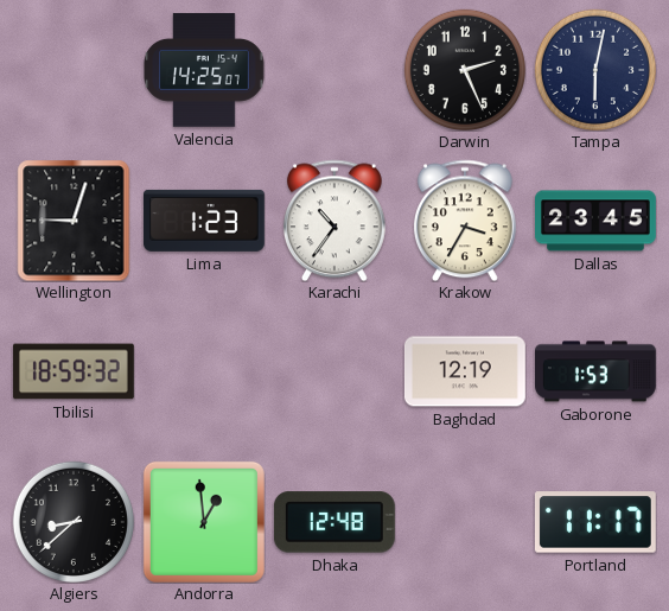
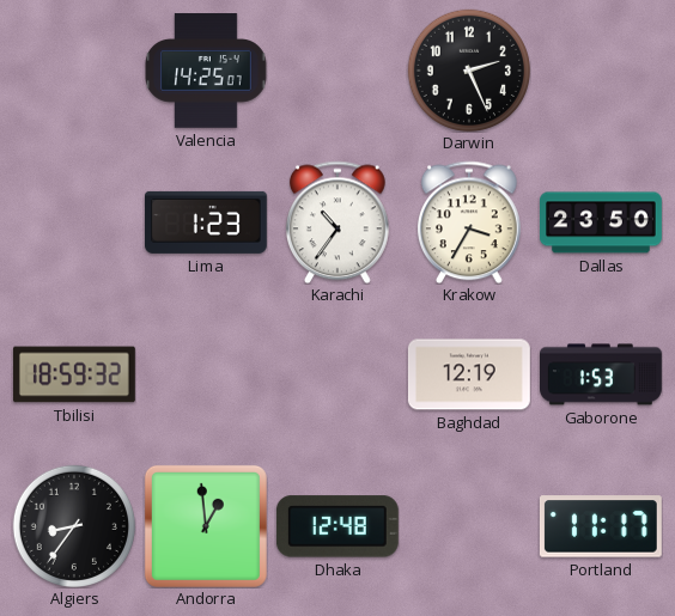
Tampa: 6:02 -> none
Wellington: 9:03 -> none
Dallas: 23:45 -> 23:50
Algiers: 8:38 -> 8:36
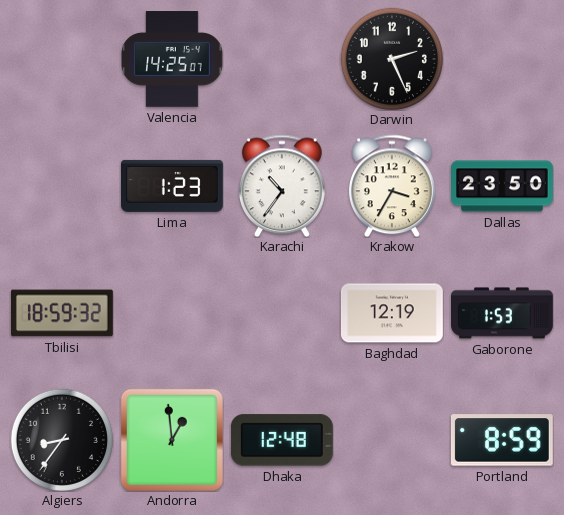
Portland: 11:17 -> 8:59
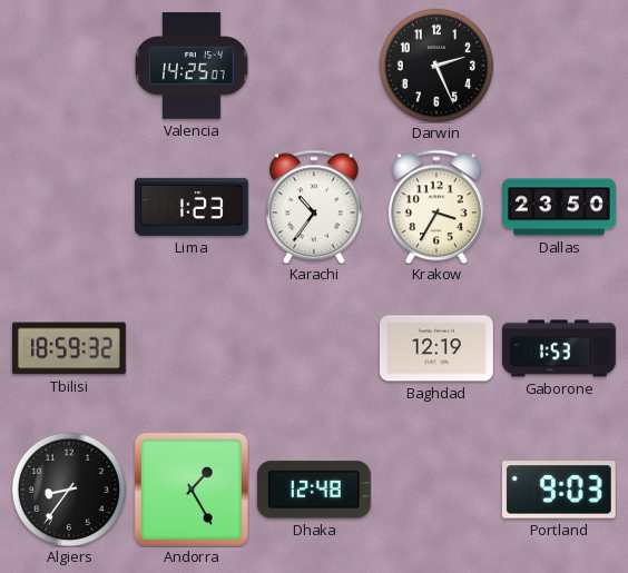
Andorra: 12:59 -> 1:25
Portland: 8:59 -> 9:03
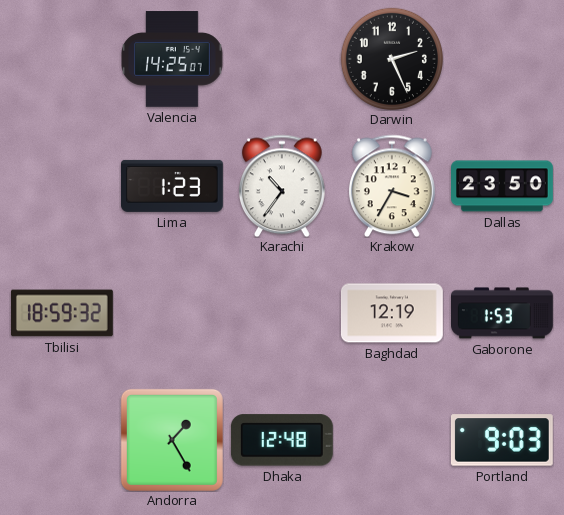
Algiers: 8:36 -> none
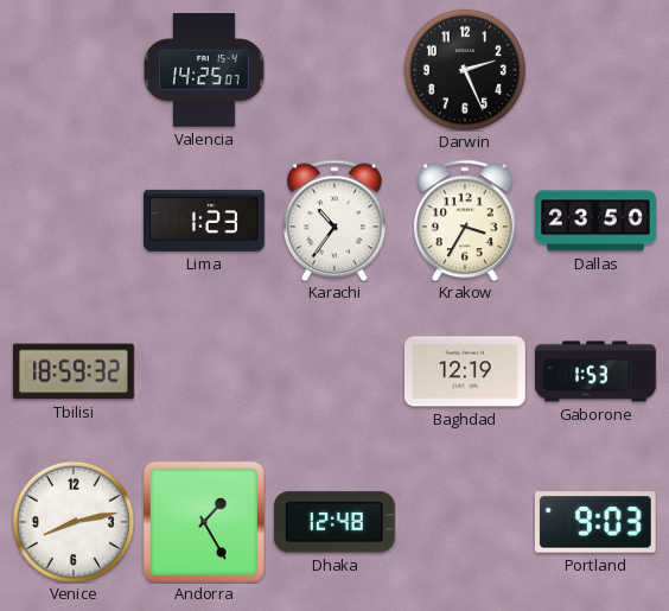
Venice: none -> 8:13
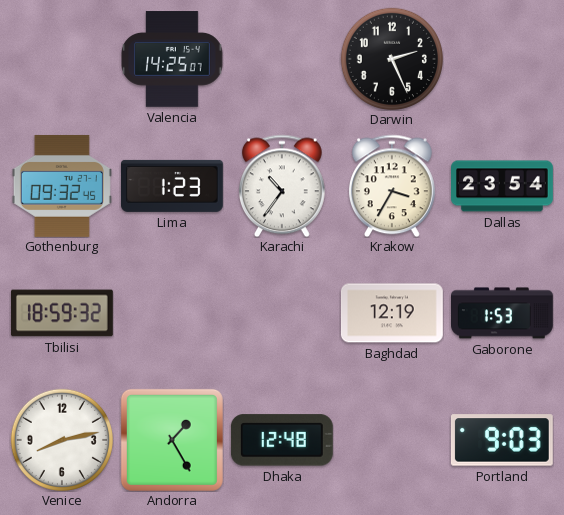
Gothenburg: none -> 09:32
Dallas: 23:50 -> 23:54
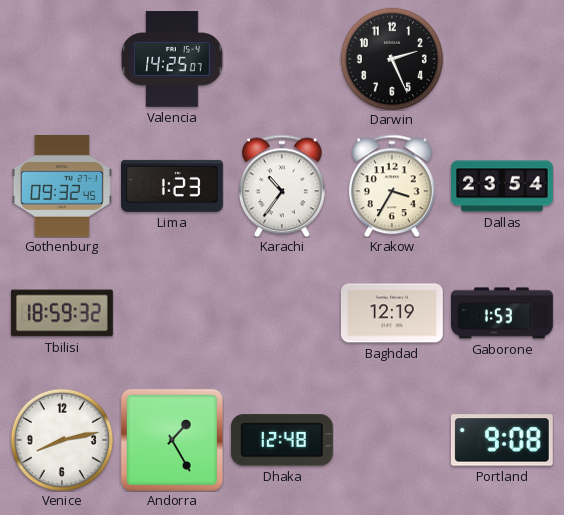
Portland: 9:03 -> 9:08
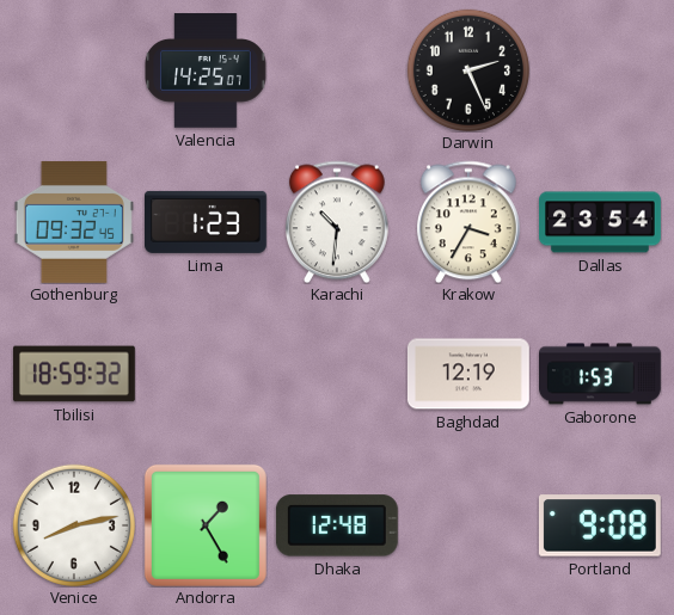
Karachi: 10:36 -> 10:31
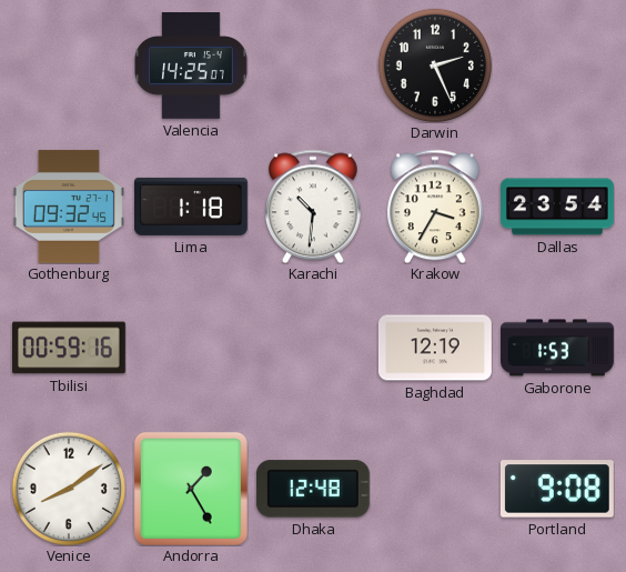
Lima: 1:23 -> 1:18
Tbilisi: 18:59 -> 00:59
Venice: 8:13 -> 8:09
